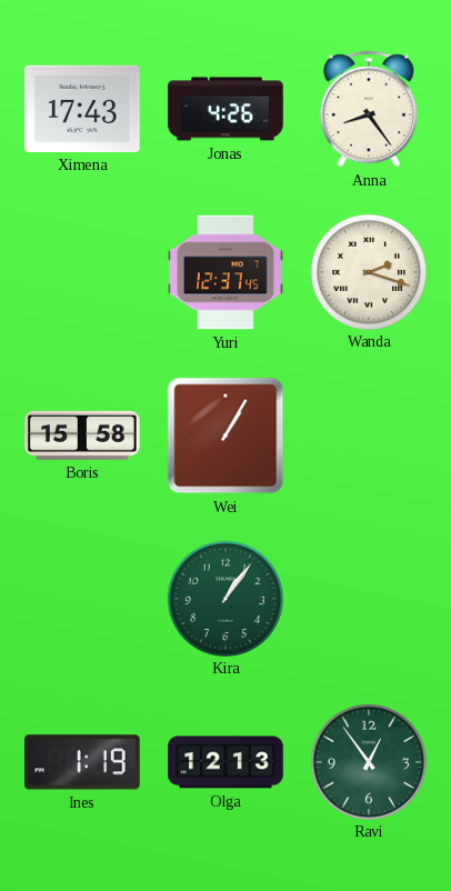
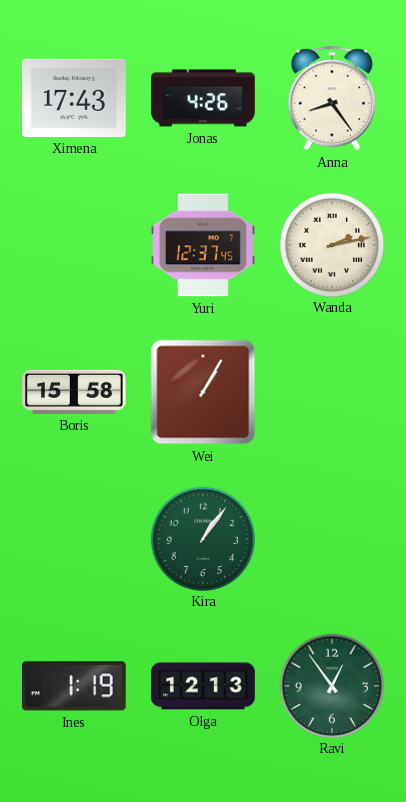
Wanda: 2:18 -> 2:13
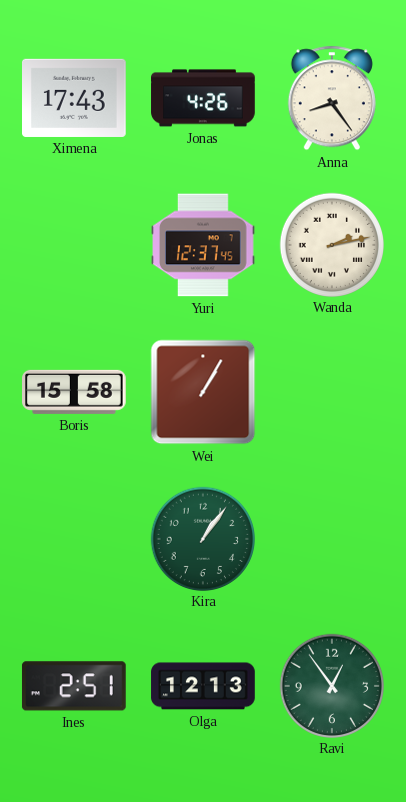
Ines: 1:19 -> 2:51
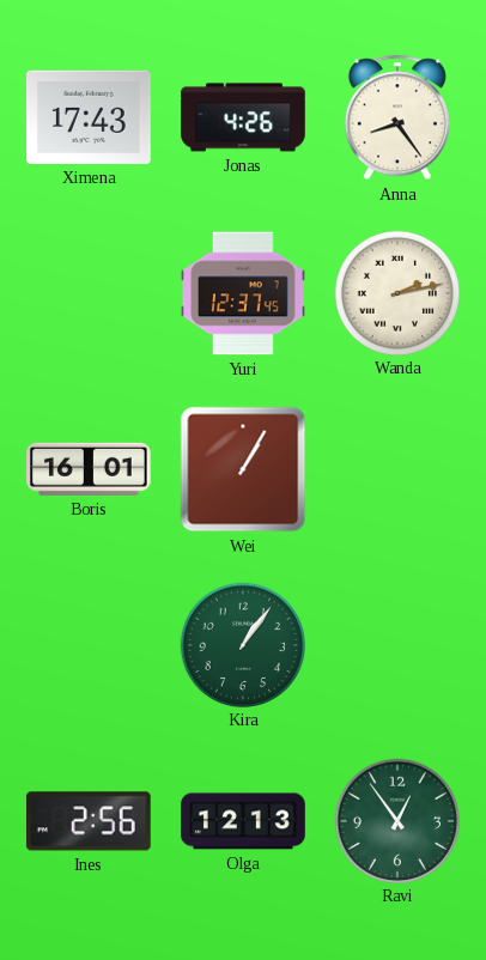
Boris: 15:58 -> 16:01
Ines: 2:51 -> 2:56
